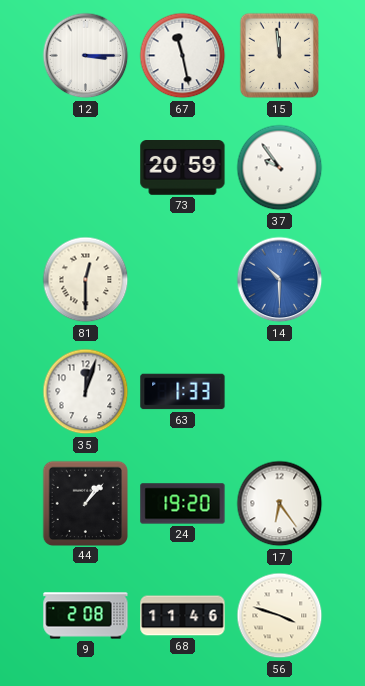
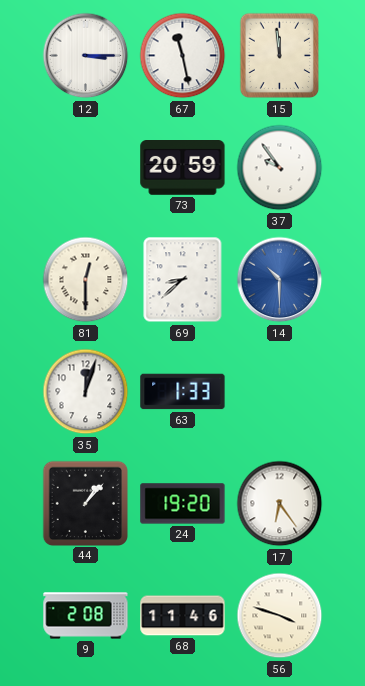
69: none -> 8:38
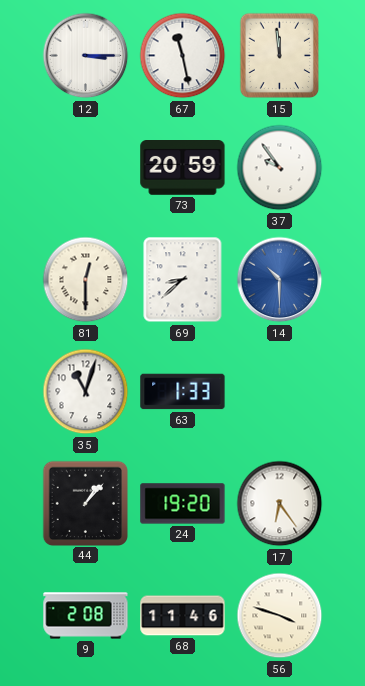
35: 12:03 -> 11:03
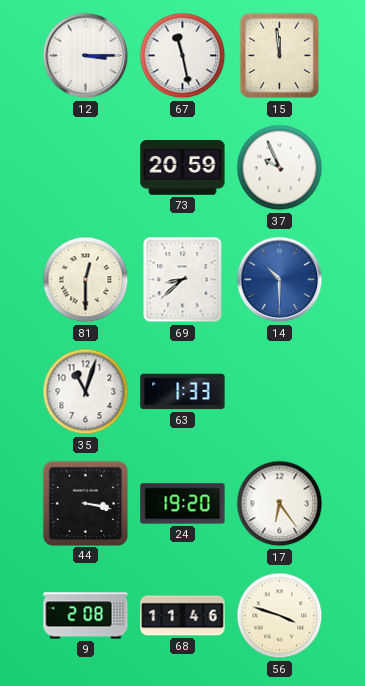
37: 9:54 -> 9:56
44: 1:07 -> 3:17
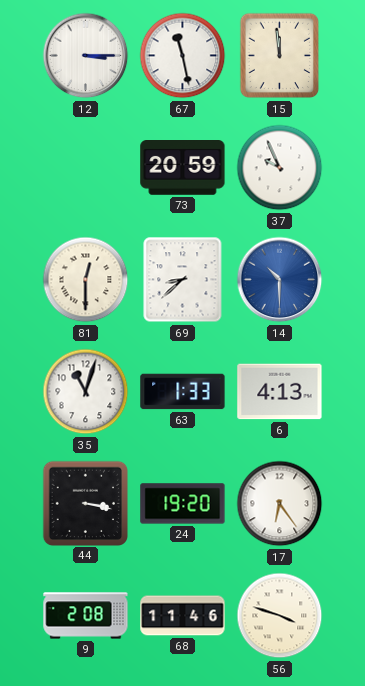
6: none -> 4:13
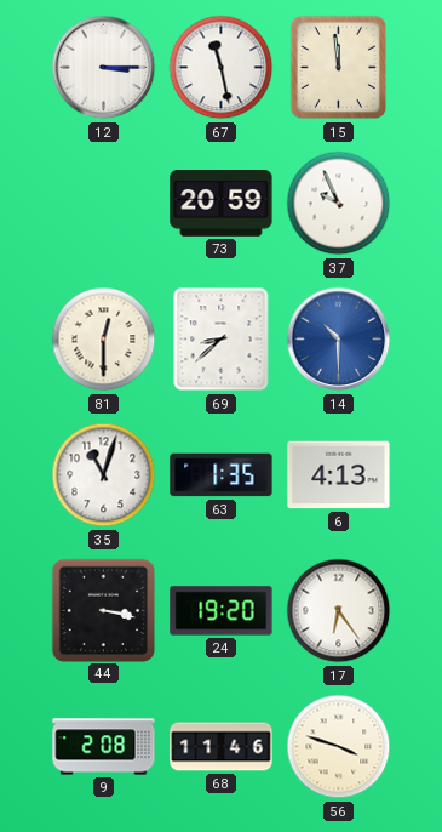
63: 1:33 -> 1:35
